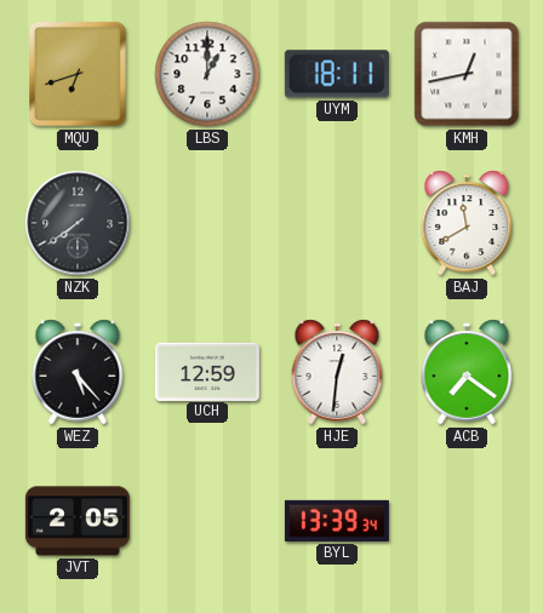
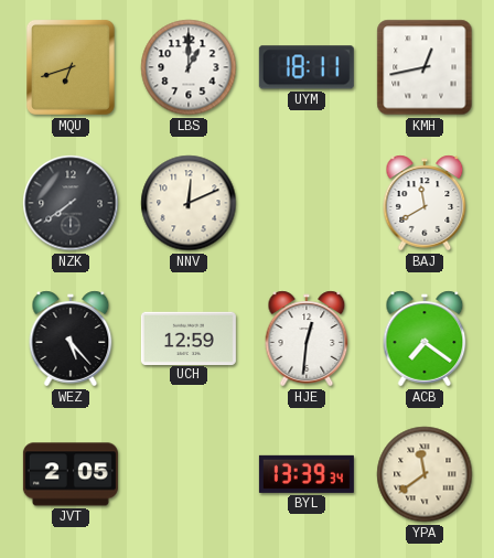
NNV: none -> 12:11
YPA: none -> 11:39
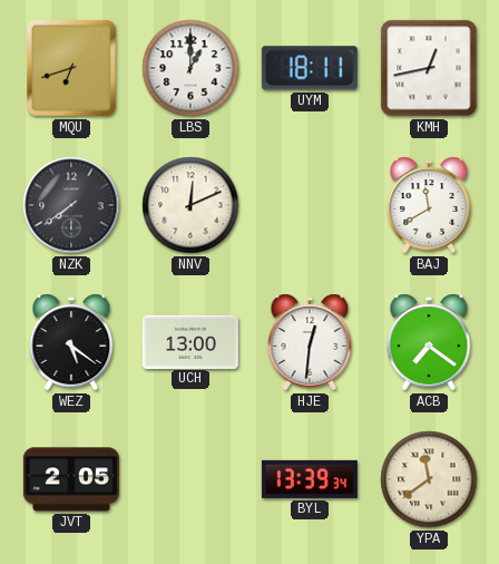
WEZ: 5:23 -> 5:21
UCH: 12:59 -> 13:00
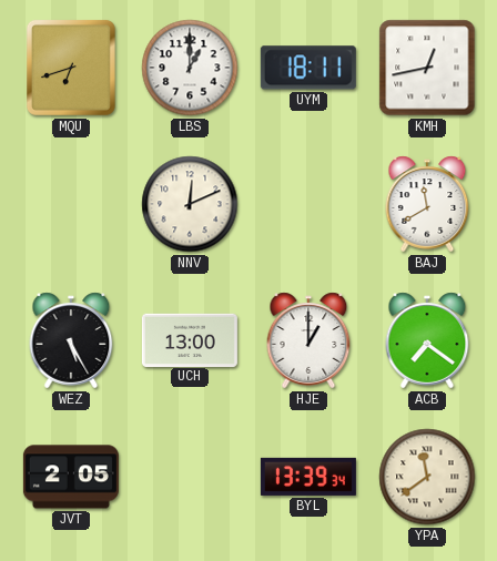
NZK: 7:39 -> none
WEZ: 5:21 -> 5:25
HJE: 12:31 -> 1:00
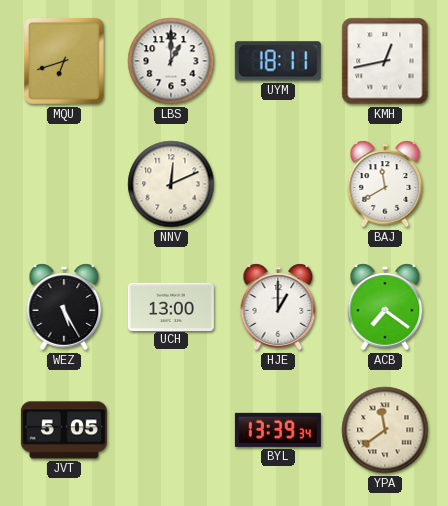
JVT: 2:05 -> 5:05
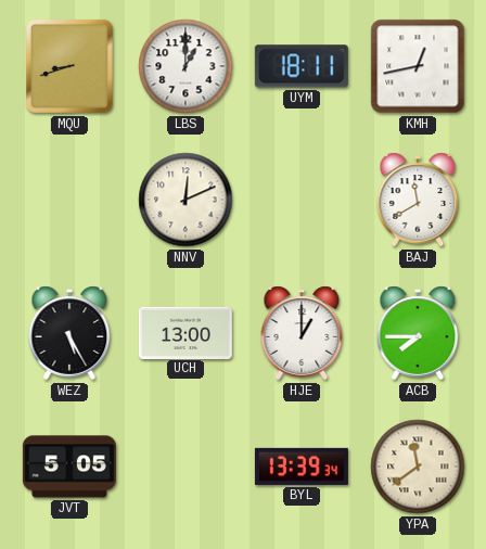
MQU: 6:42 -> 8:42
ACB: 7:21 -> 7:45
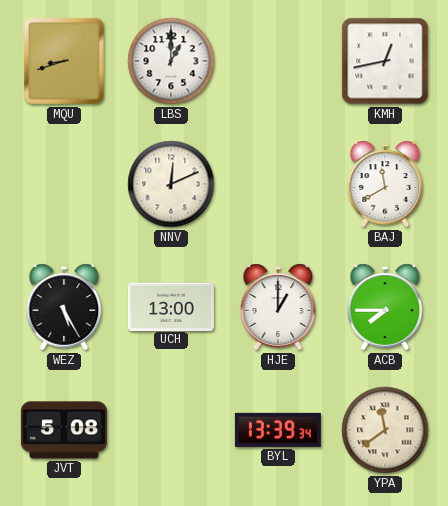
UYM: 18:11 -> none
JVT: 5:05 -> 5:08
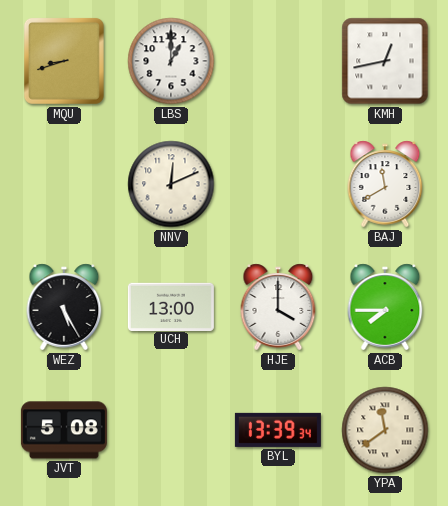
HJE: 1:00 -> 4:00
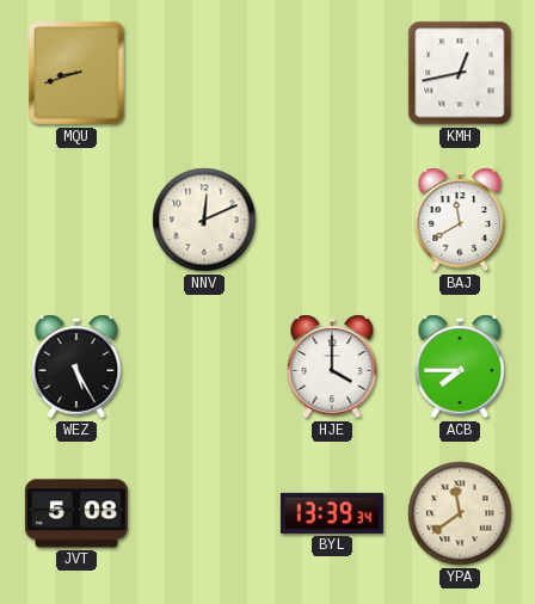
LBS: 1:00 -> none
UCH: 13:00 -> none
